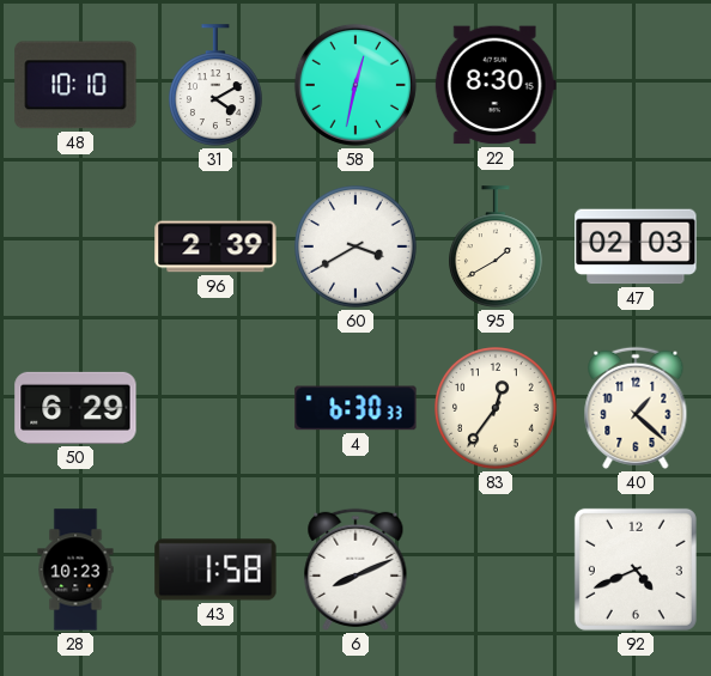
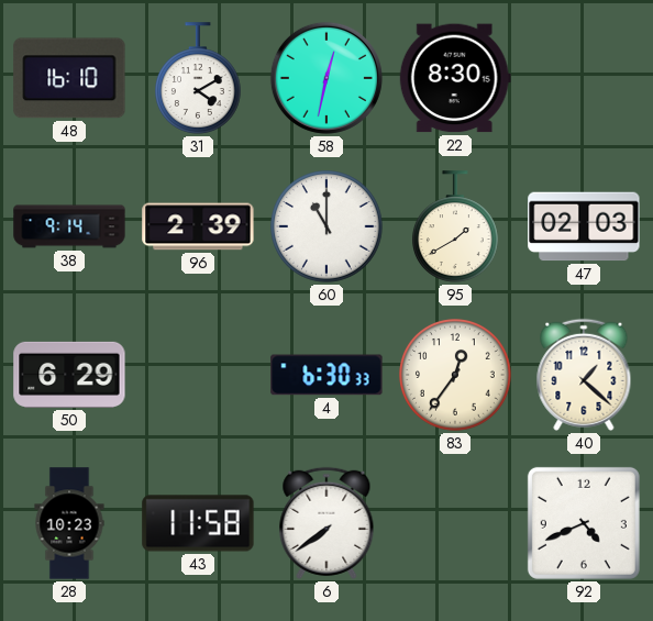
48: 10:10 -> 16:10
38: none -> 9:14
60: 3:40 -> 11:00
43: 1:58 -> 11:58
6: 8:11 -> 7:39
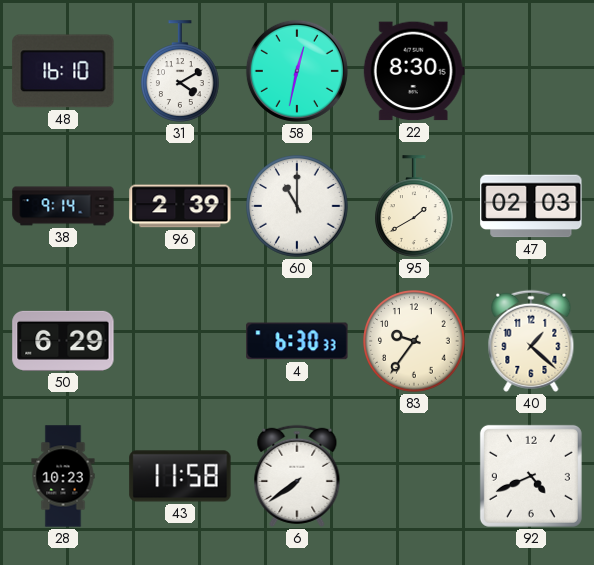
83: 12:36 -> 9:36
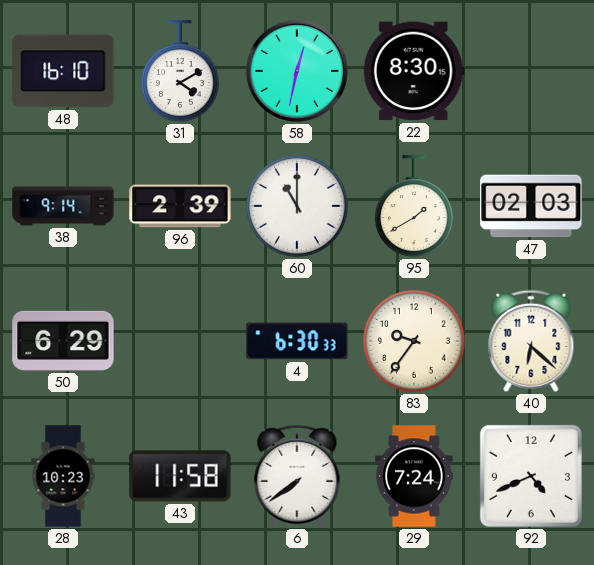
40: 1:22 -> 6:22
29: none -> 7:24
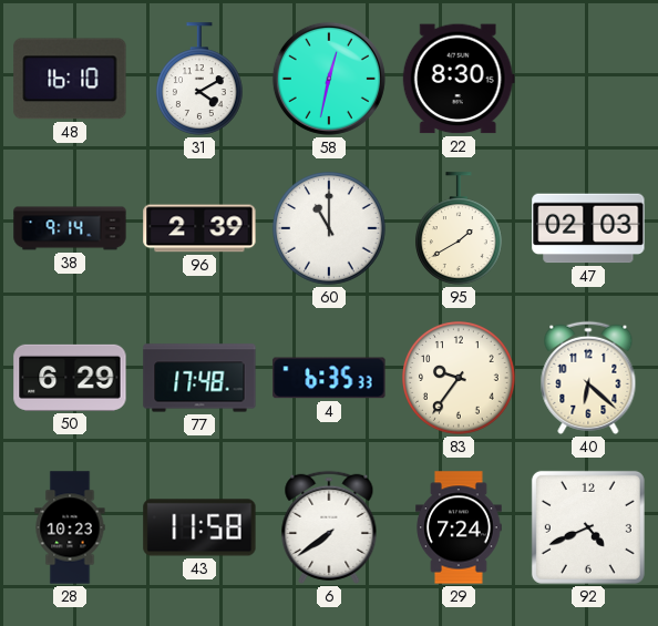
77: none -> 17:48
4: 6:30 -> 6:35
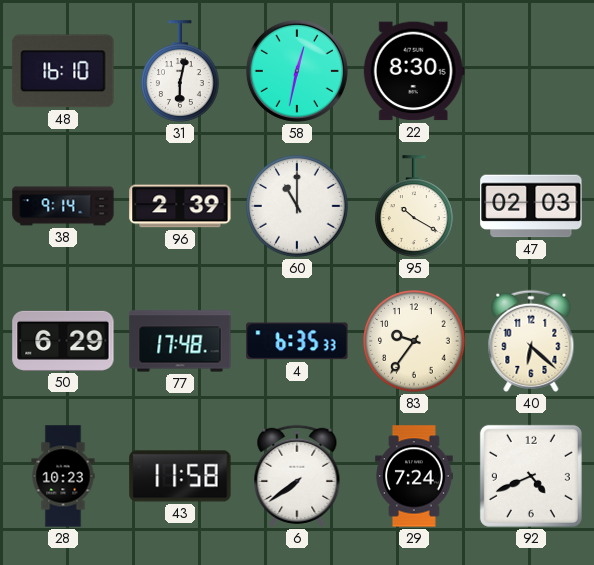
31: 4:10 -> 6:02
95: 1:40 -> 10:20
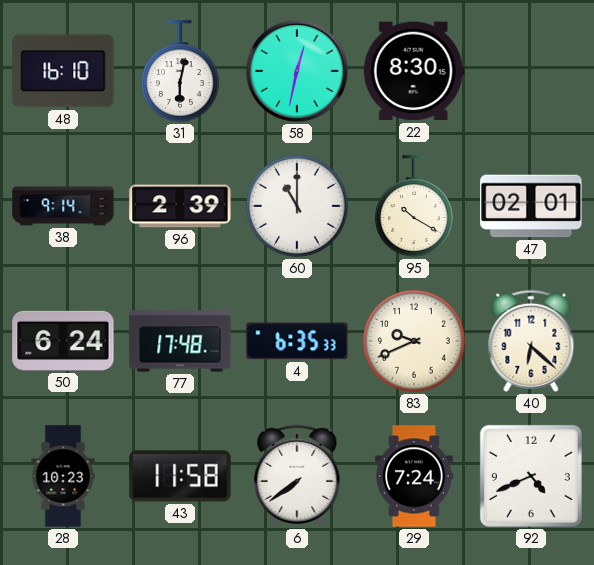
47: 02:03 -> 02:01
50: 6:29 -> 6:24
83: 9:36 -> 9:41
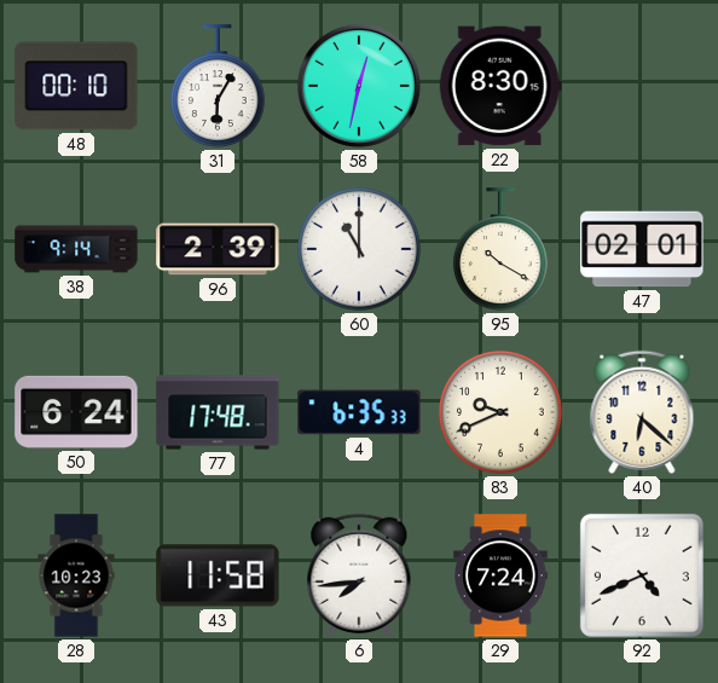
48: 16:10 -> 00:10
31: 6:02 -> 6:05
6: 7:39 -> 7:44
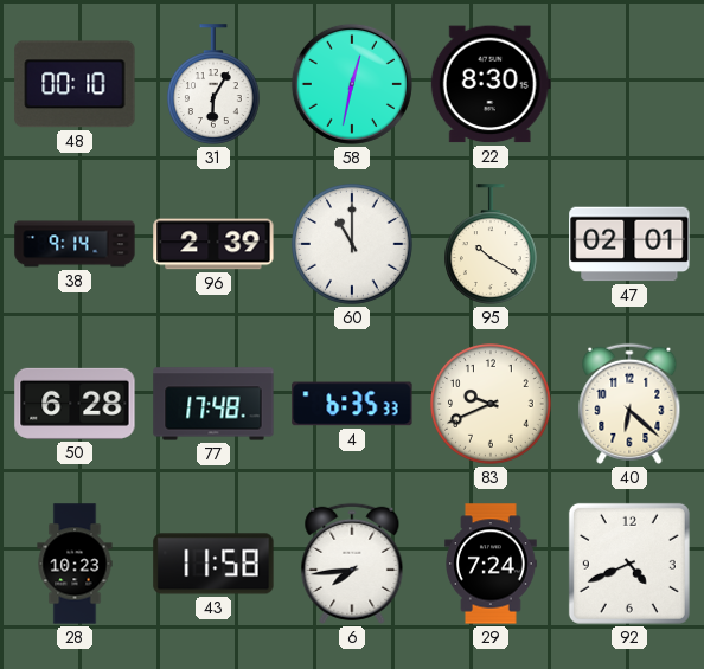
50: 6:24 -> 6:28
